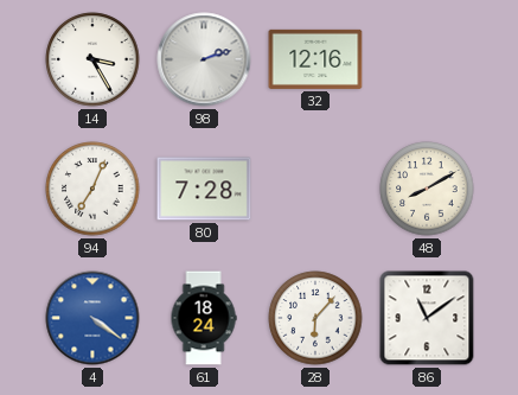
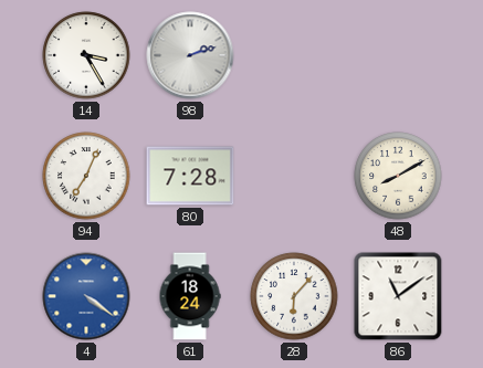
32: 12:16 -> none
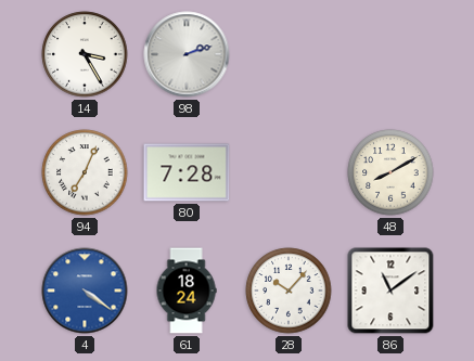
28: 6:07 -> 10:07
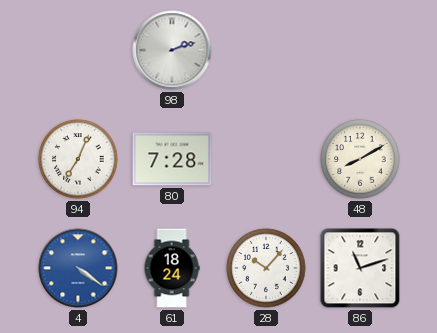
14: 3:25 -> none
86: 11:09 -> 11:12
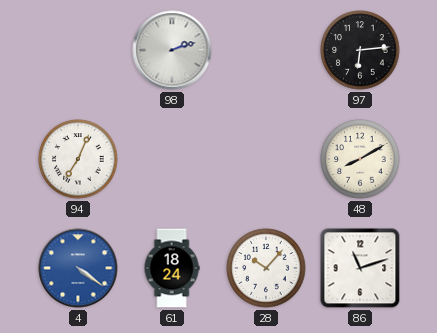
97: none -> 6:14
80: 7:28 -> none
